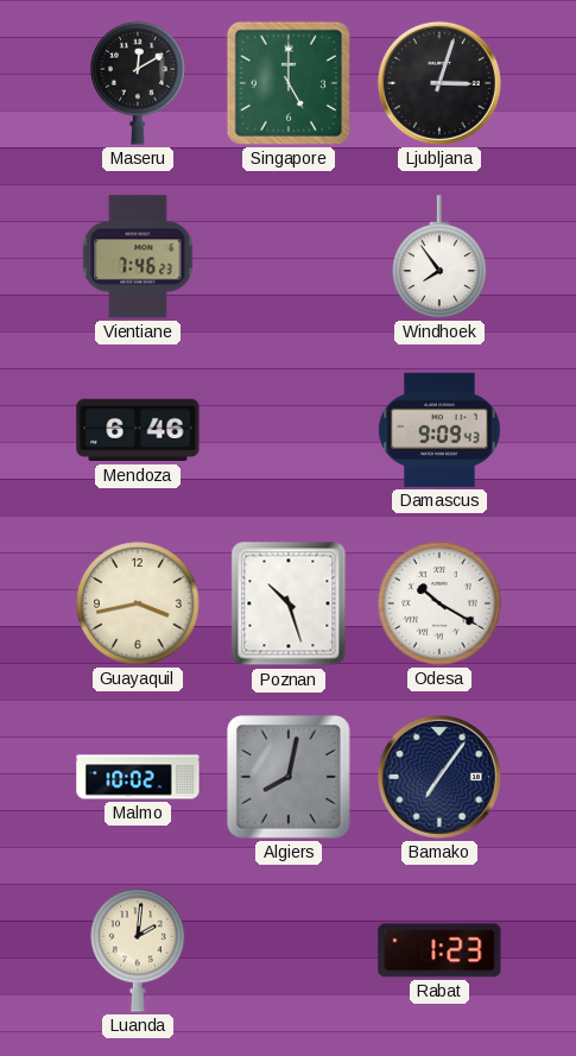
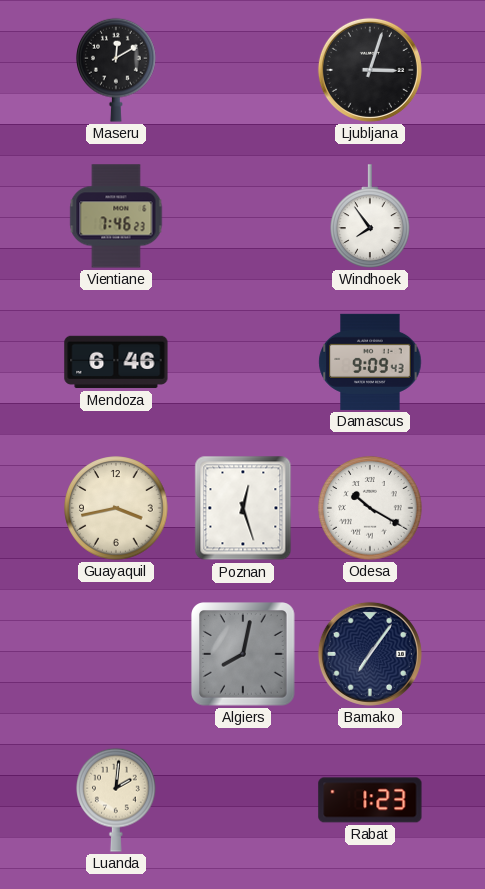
Singapore: 5:00 -> none
Poznan: 10:27 -> 12:27
Malmo: 10:02 -> none
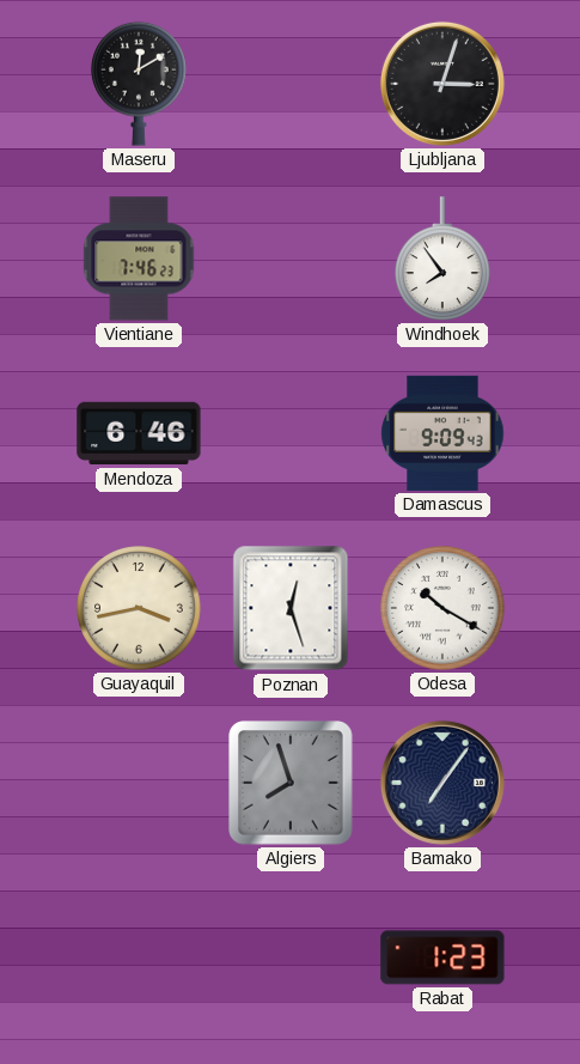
Algiers: 8:02 -> 7:57
Luanda: 2:01 -> none
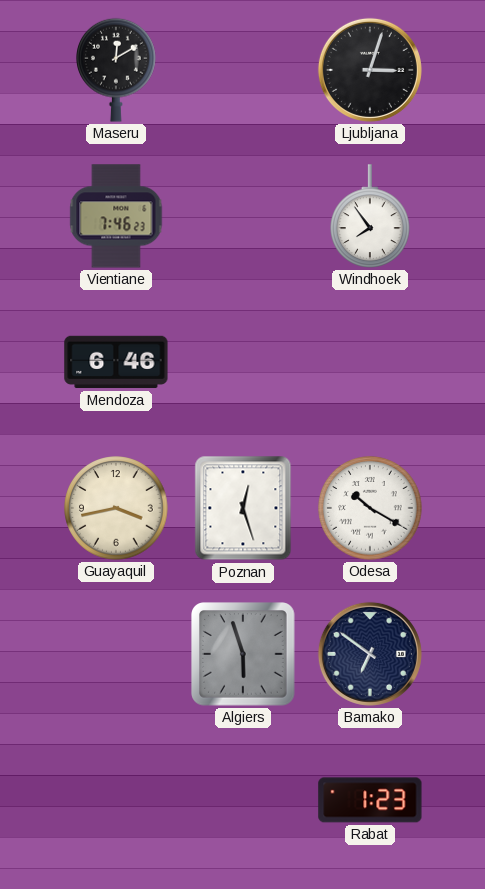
Damascus: 9:09 -> none
Algiers: 7:57 -> 5:57
Bamako: 7:06 -> 6:51
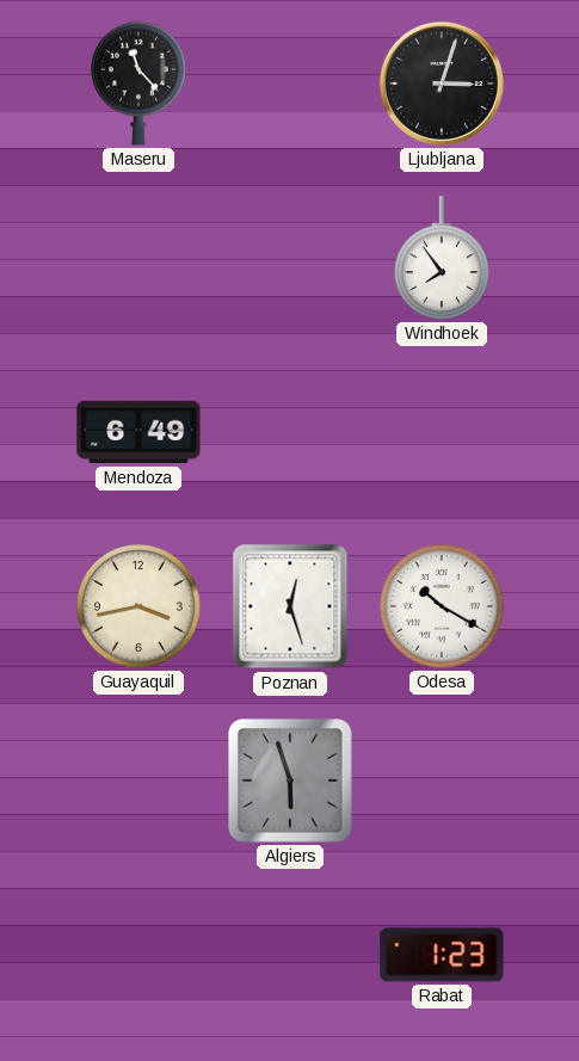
Maseru: 12:10 -> 11:23
Vientiane: 7:46 -> none
Mendoza: 6:46 -> 6:49
Bamako: 6:51 -> none
